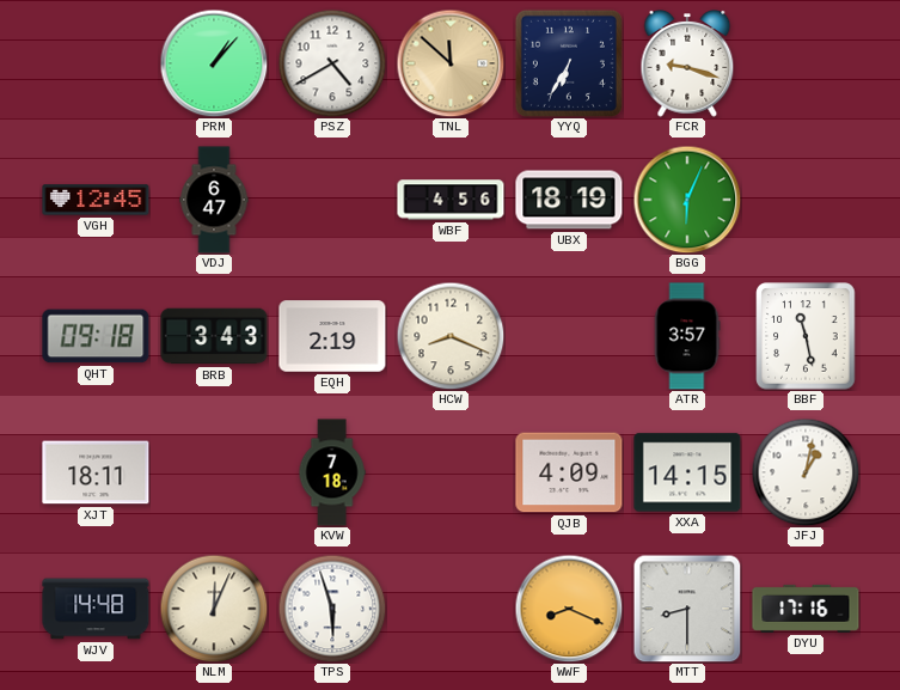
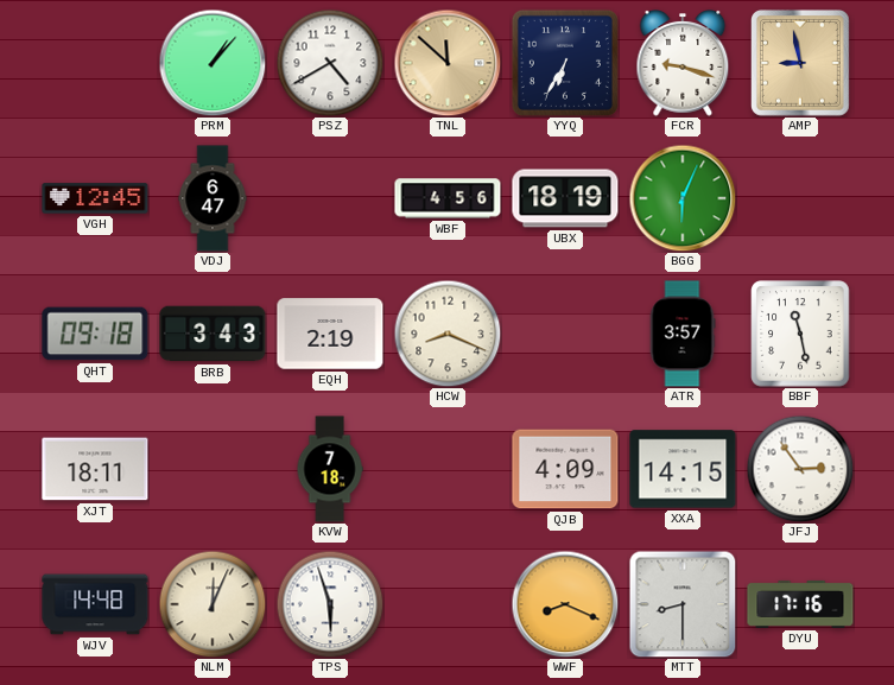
AMP: none -> 8:58
JFJ: 1:02 -> 2:54
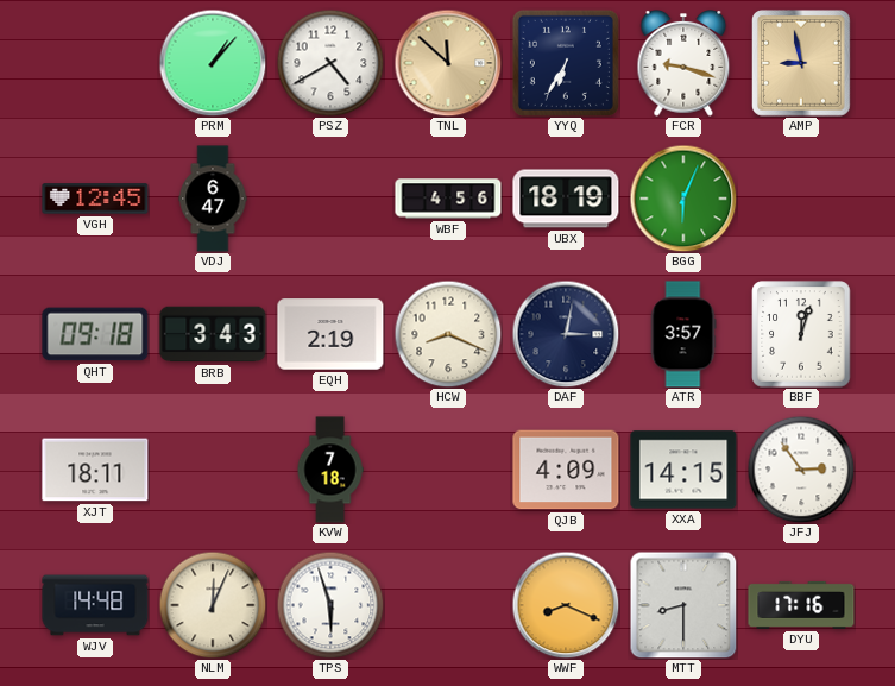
DAF: none -> 3:02
BBF: 11:28 -> 12:03
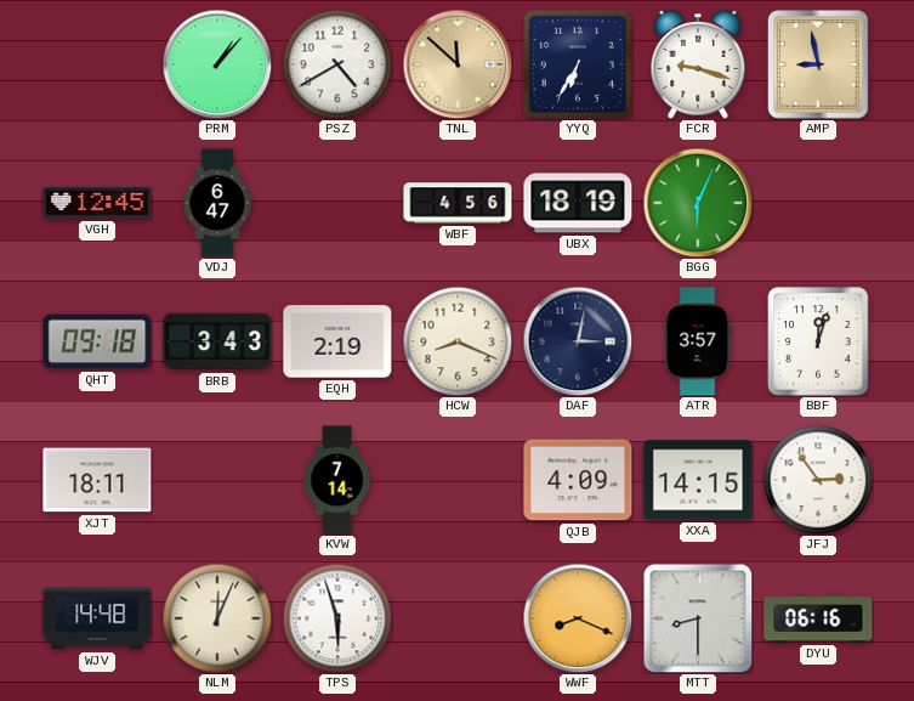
KVW: 7:18 -> 7:14
DYU: 17:16 -> 06:16
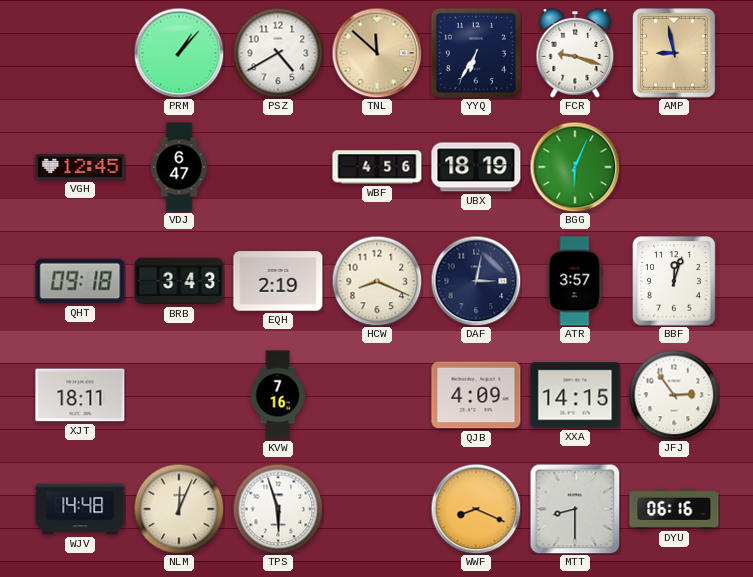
KVW: 7:14 -> 7:16
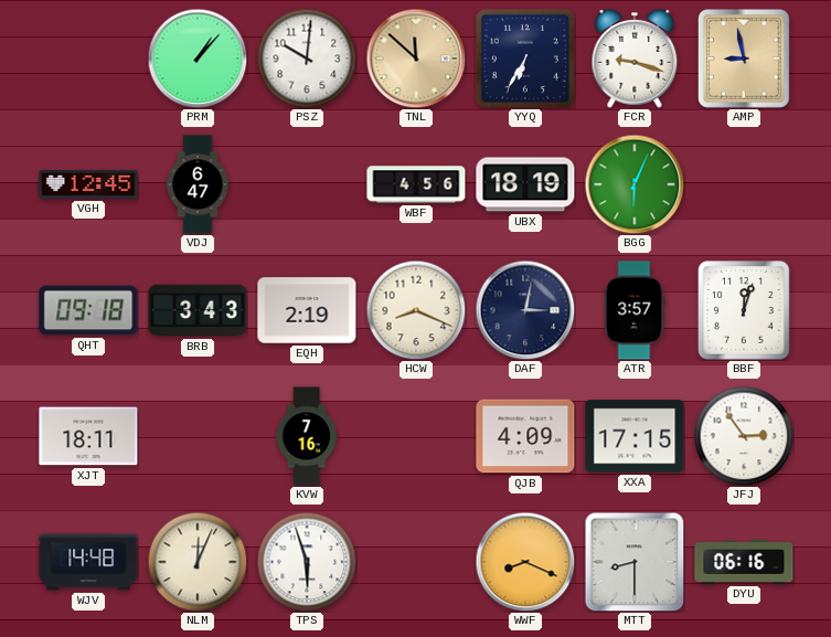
PSZ: 4:40 -> 10:01
XXA: 14:15 -> 17:15
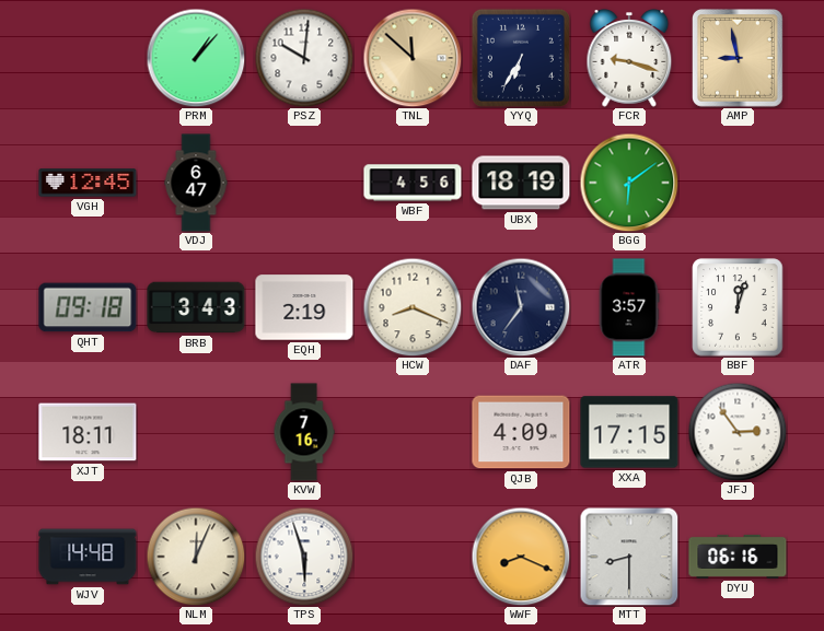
BGG: 6:04 -> 6:09
DAF: 3:02 -> 11:36
